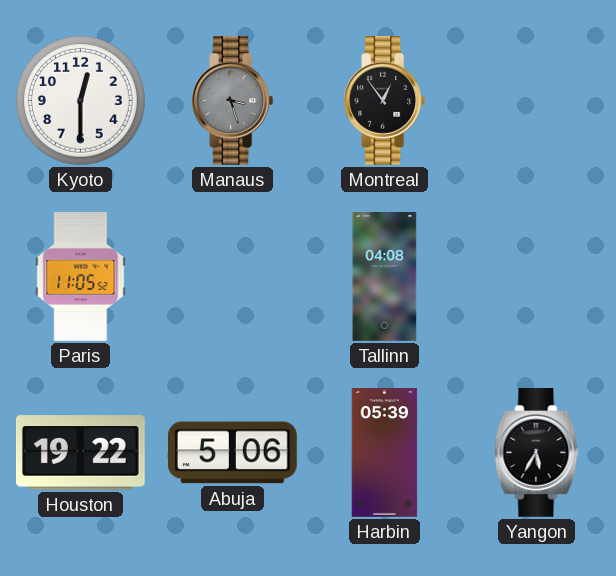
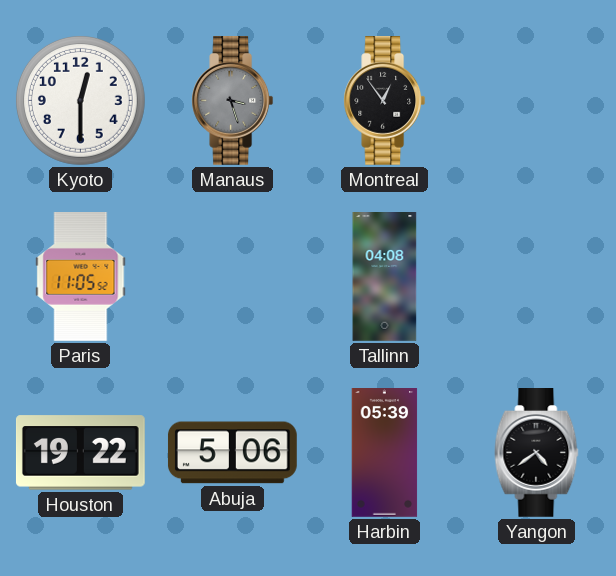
Yangon: 5:35 -> 4:39
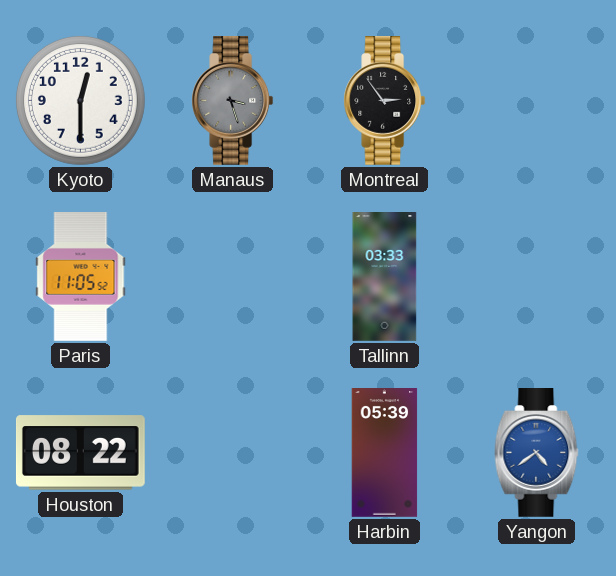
Montreal: 12:54 -> 2:54
Tallinn: 04:08 -> 03:33
Houston: 19:22 -> 08:22
Abuja: 5:06 -> none
Yangon dial: black -> blue
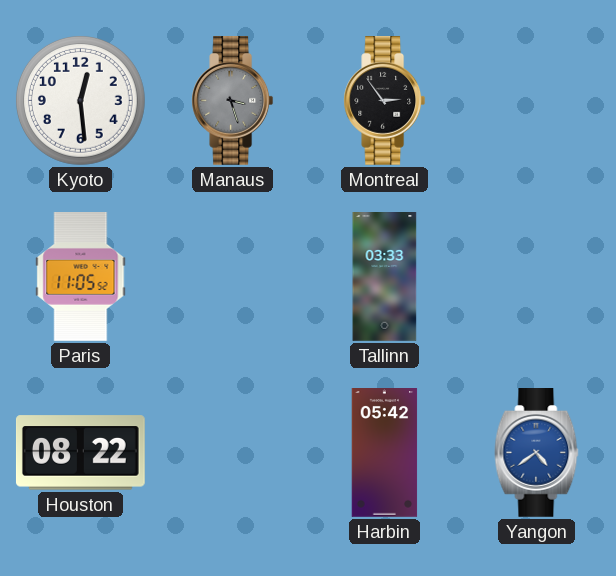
Kyoto: 12:30 -> 12:29
Harbin: 05:39 -> 05:42
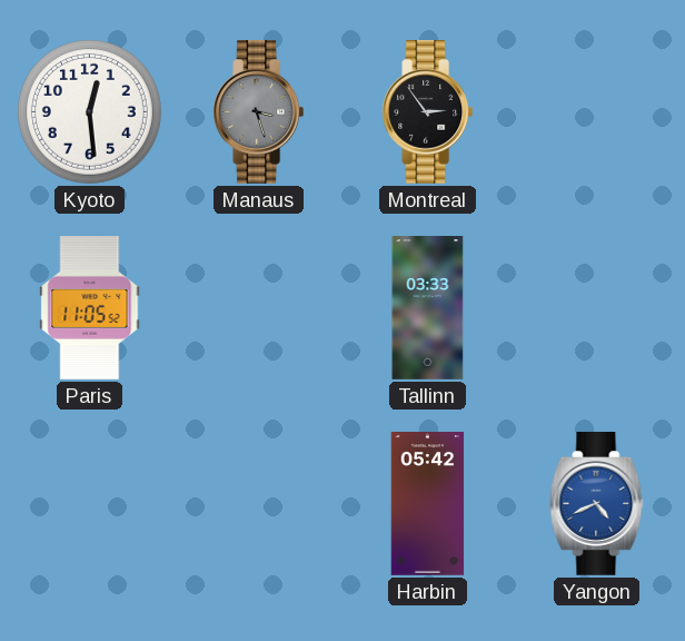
Houston: 08:22 -> none
Yangon: 4:39 -> 4:41
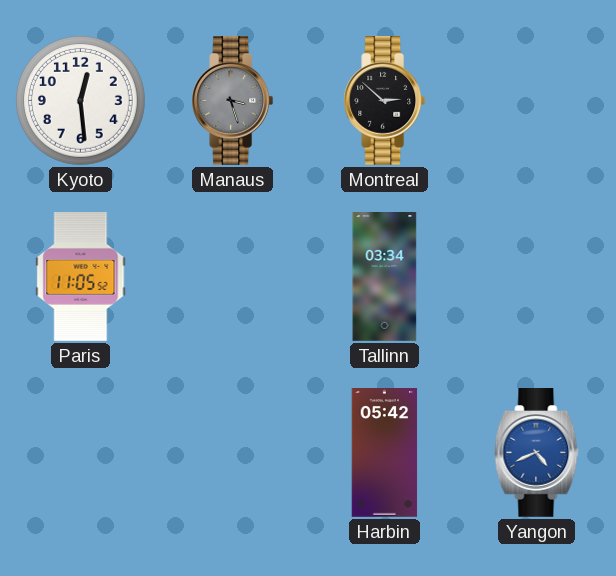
Montreal: 2:54 -> 2:52
Tallinn: 03:33 -> 03:34
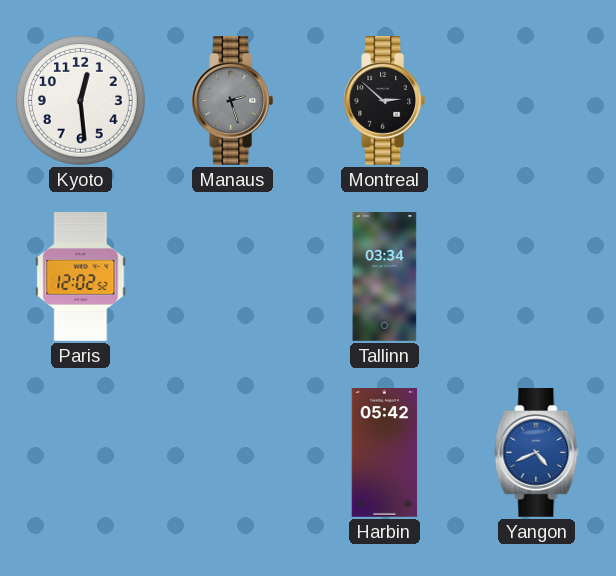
Manaus: 3:27 -> 2:27
Paris: 11:05 -> 12:02
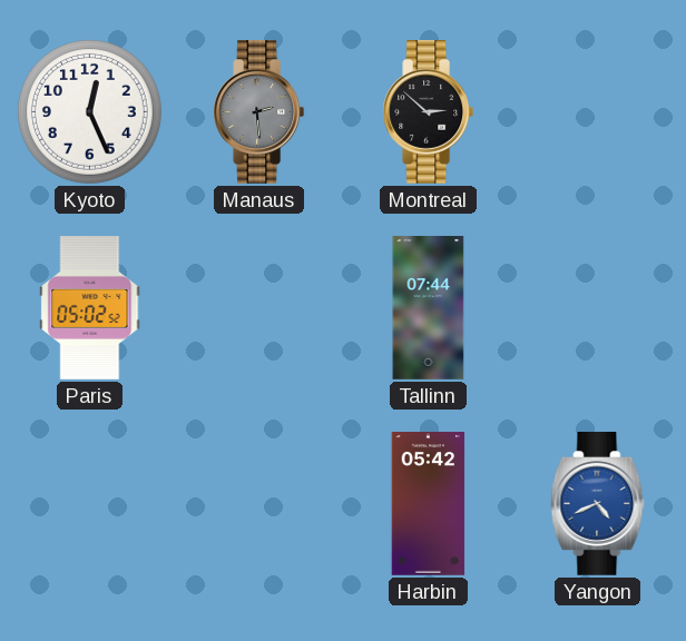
Kyoto: 12:29 -> 12:26
Manaus: 2:27 -> 2:29
Paris: 12:02 -> 05:02
Tallinn: 03:34 -> 07:44
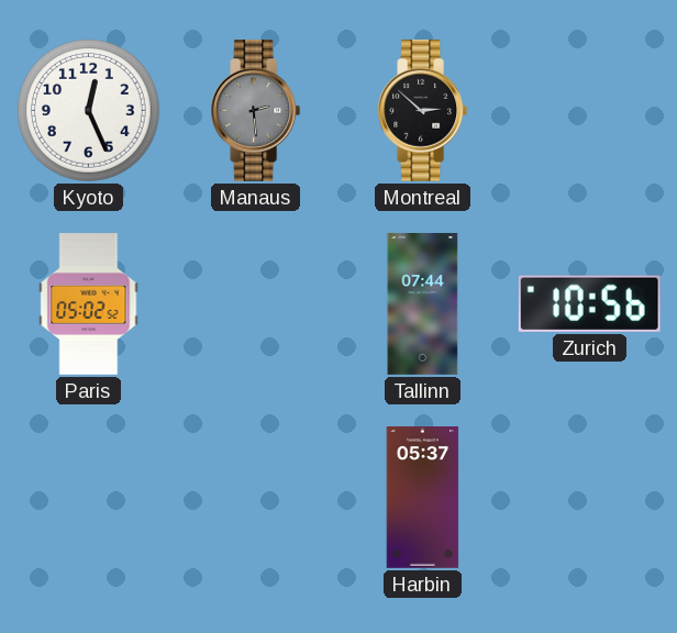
Zurich: none -> 10:56
Harbin: 05:42 -> 05:37
Yangon: 4:41 -> none
